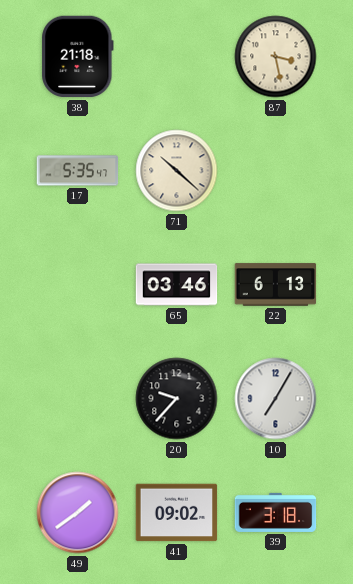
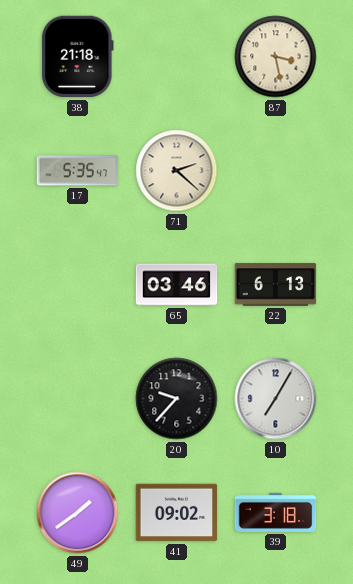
71: 10:22 -> 2:22
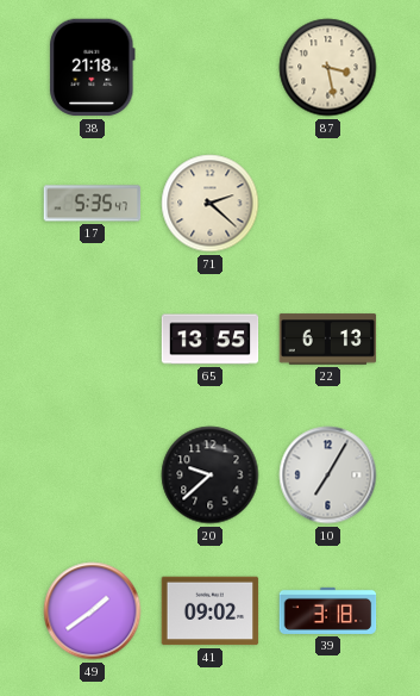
65: 03:46 -> 13:55
20: 9:37 -> 9:38
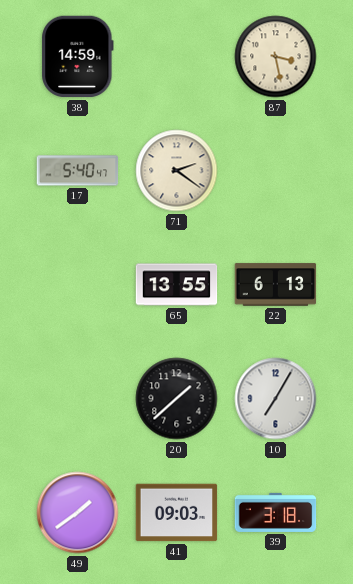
38: 21:18 -> 14:59
17: 5:35 -> 5:40
71: 2:22 -> 2:21
20: 9:38 -> 1:38
41: 09:02 -> 09:03
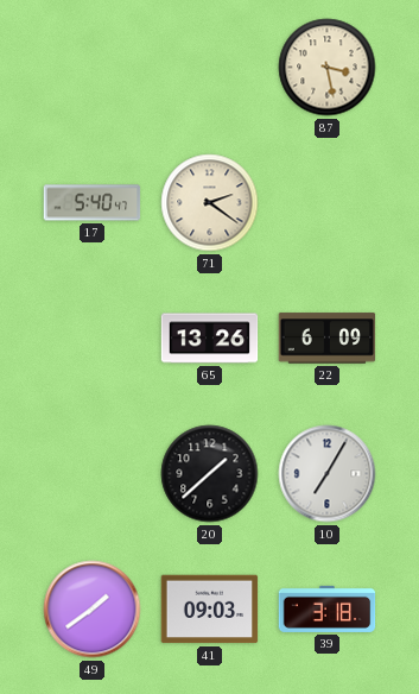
38: 14:59 -> none
65: 13:55 -> 13:26
22: 6:13 -> 6:09
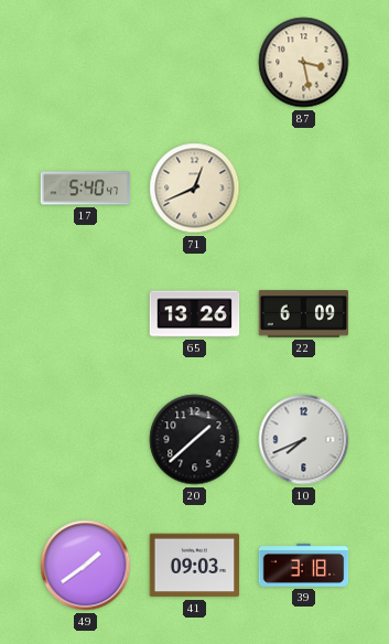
71: 2:21 -> 12:41
10: 7:05 -> 7:41
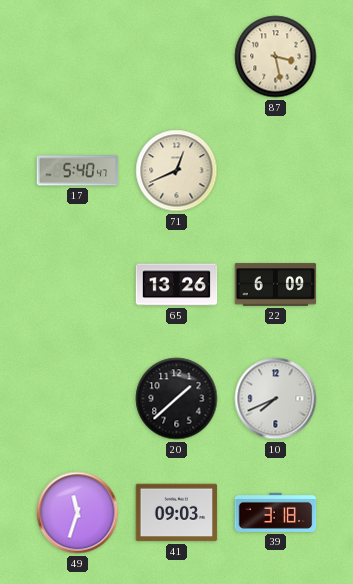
49: 1:39 -> 11:33
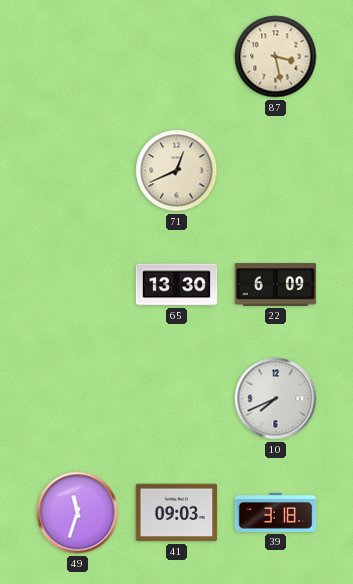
17: 5:40 -> none
65: 13:26 -> 13:30
20: 1:38 -> none
